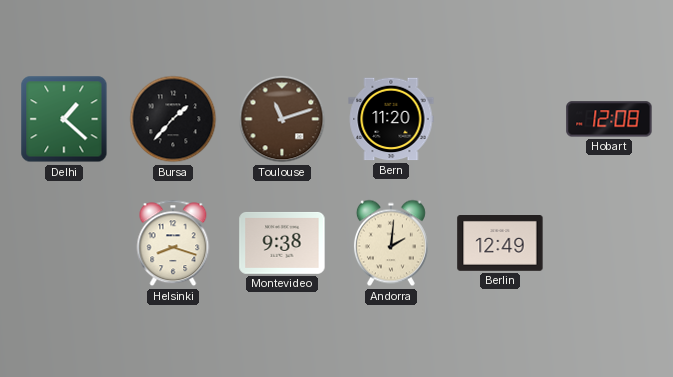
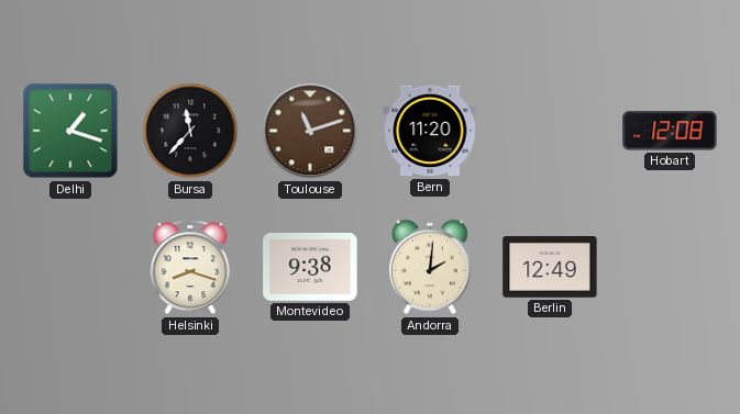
Delhi: 1:22 -> 1:18
Bursa: 1:37 -> 11:37
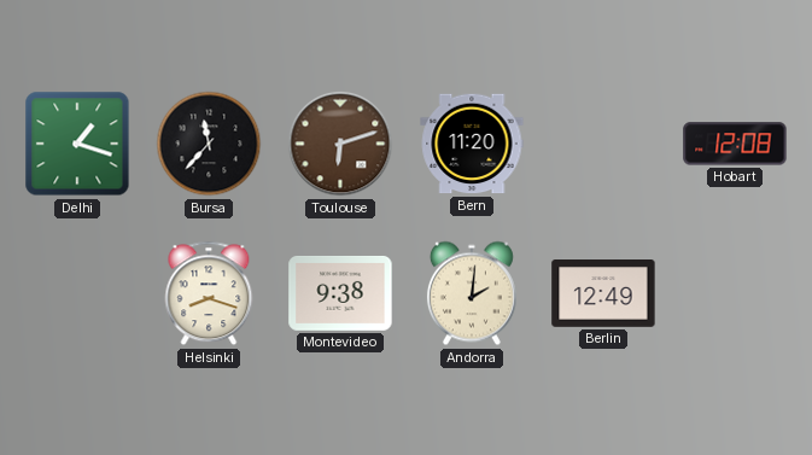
Toulouse: 11:12 -> 6:12
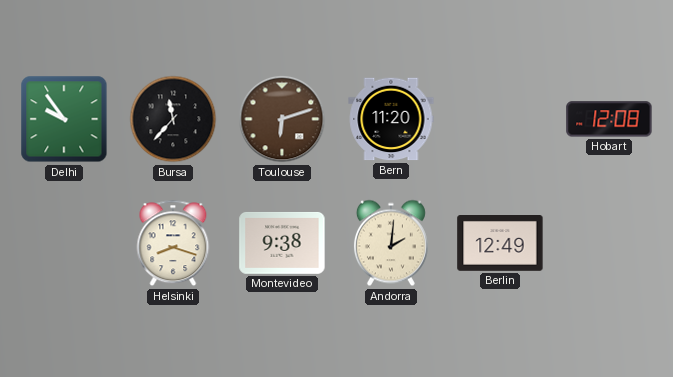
Delhi: 1:18 -> 9:54
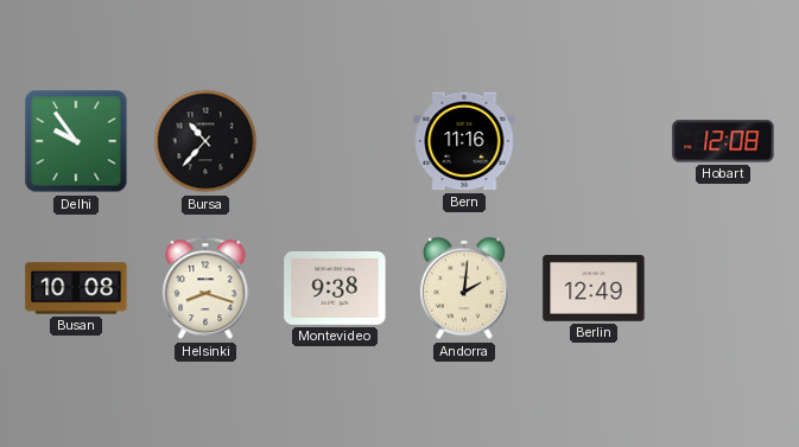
Bursa: 11:37 -> 10:37
Toulouse: 6:12 -> none
Bern: 11:20 -> 11:16
Busan: none -> 10:08
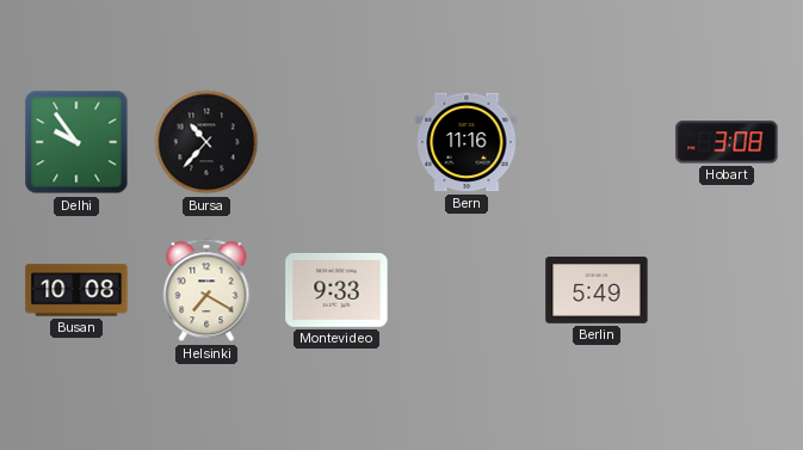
Hobart: 12:08 -> 3:08
Helsinki: 8:18 -> 7:20
Montevideo: 9:38 -> 9:33
Andorra: 2:01 -> none
Berlin: 12:49 -> 5:49
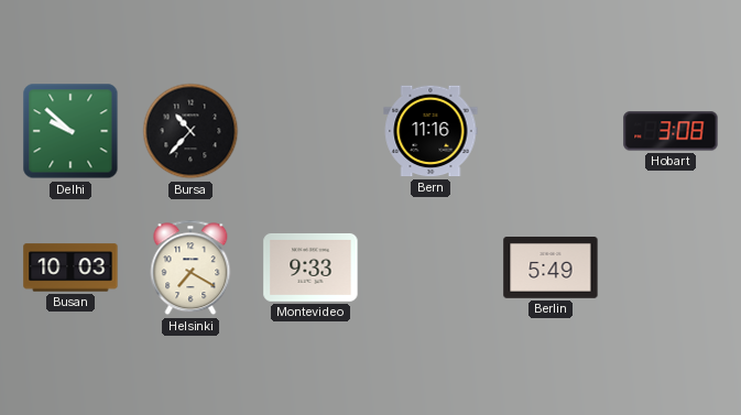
Delhi: 9:54 -> 9:52
Busan: 10:08 -> 10:03
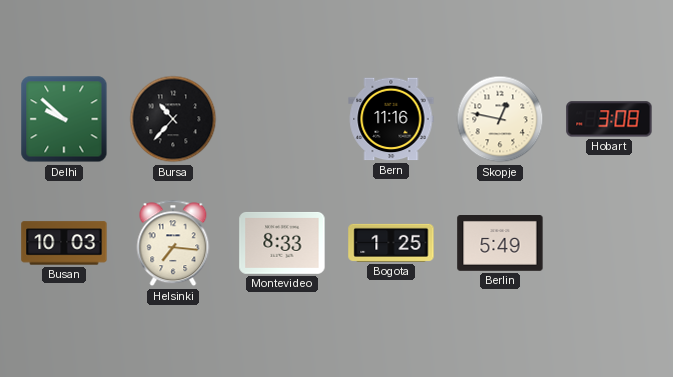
Skopje: none -> 12:47
Helsinki: 7:20 -> 7:16
Montevideo: 9:33 -> 8:33
Bogota: none -> 1:25
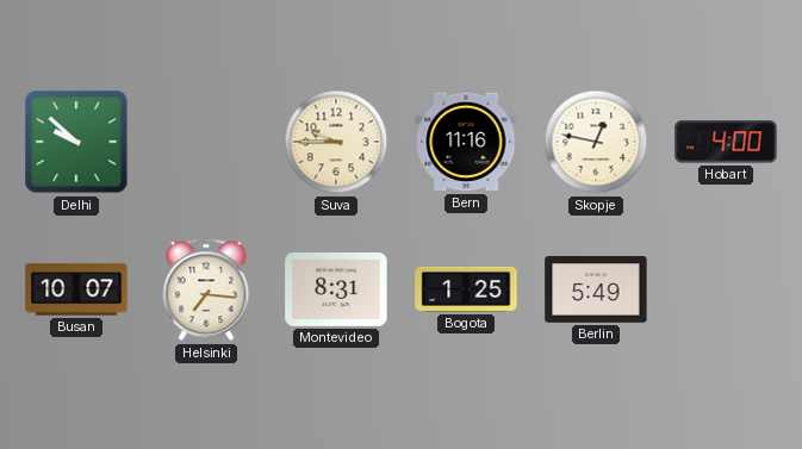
Bursa: 10:37 -> none
Suva: none -> 9:45
Hobart: 3:08 -> 4:00
Busan: 10:03 -> 10:07
Montevideo: 8:33 -> 8:31
